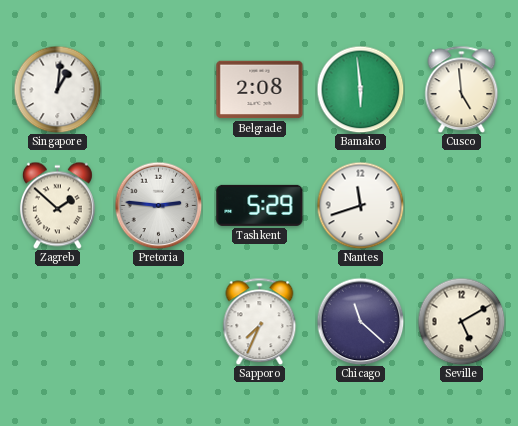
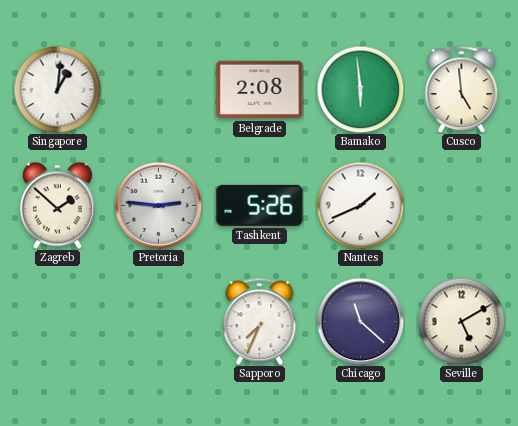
Tashkent: 5:29 -> 5:26
Nantes: 11:42 -> 1:41
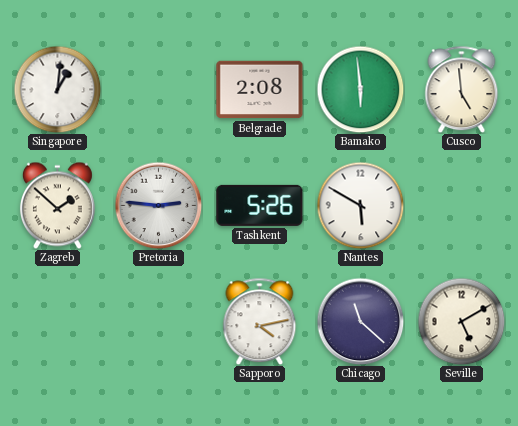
Nantes: 1:41 -> 5:50
Sapporo: 7:34 -> 4:13
